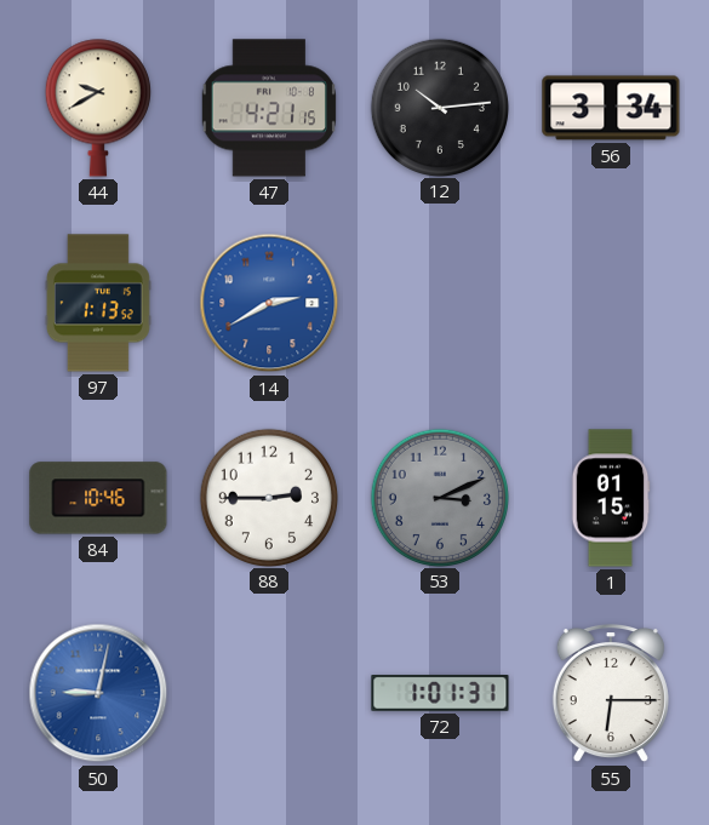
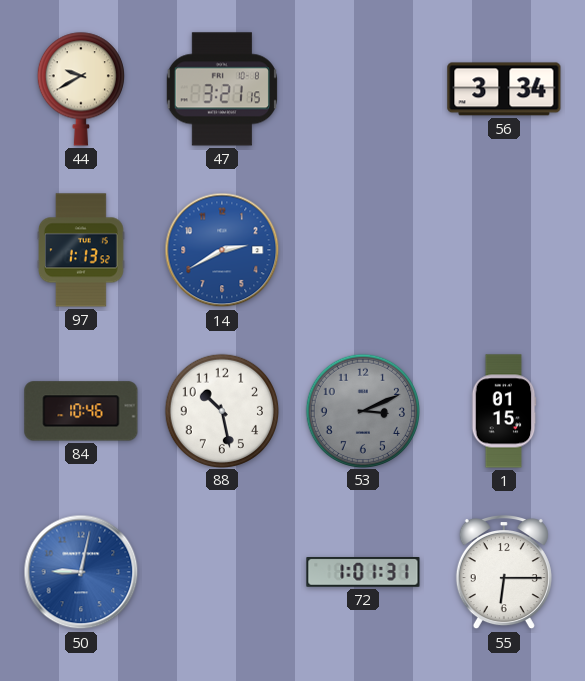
47: 4:21 -> 3:21
12: 10:14 -> none
88: 2:45 -> 10:28
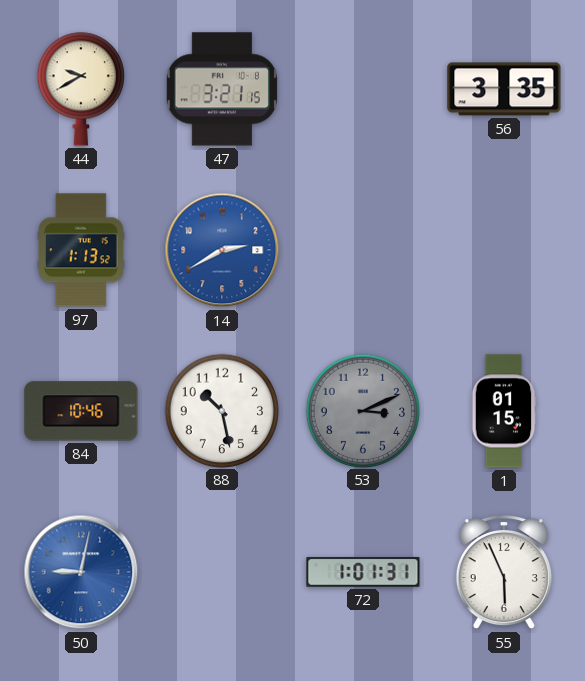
56: 3:34 -> 3:35
55: 6:15 -> 5:56
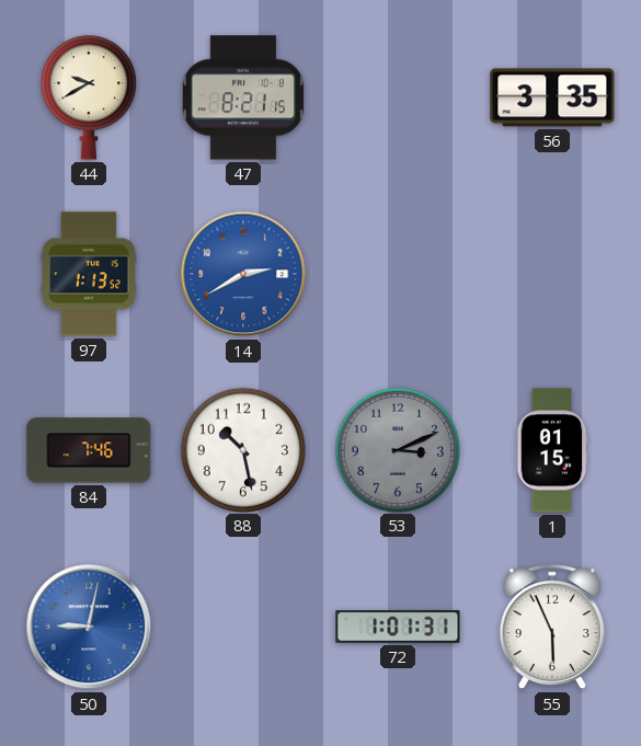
47: 3:21 -> 8:21
84: 10:46 -> 7:46
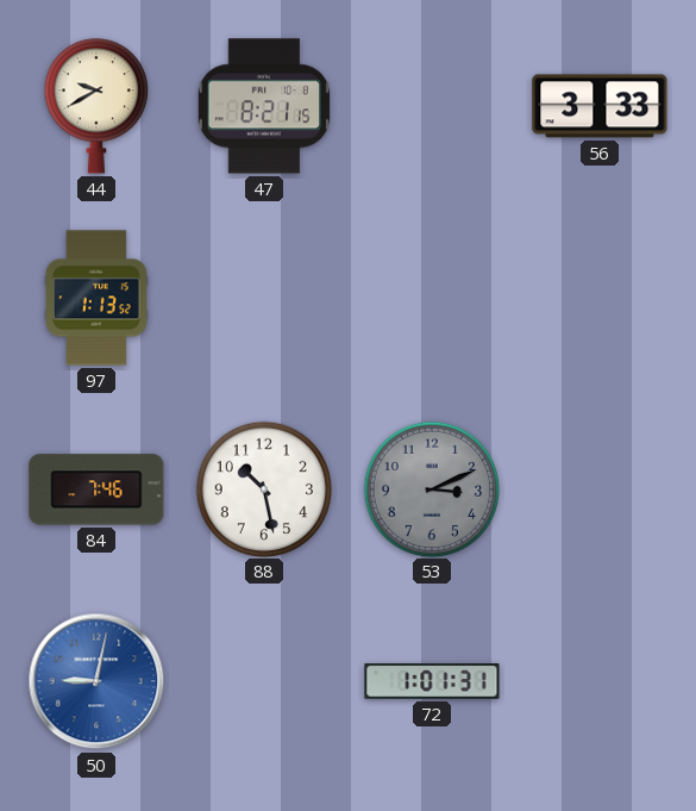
56: 3:35 -> 3:33
14: 2:40 -> none
1: 01:15 -> none
55: 5:56 -> none
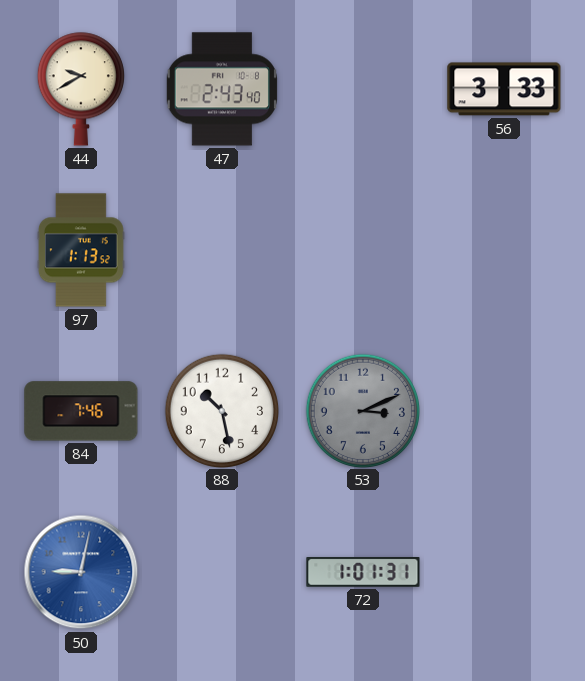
47: 8:21 -> 2:43
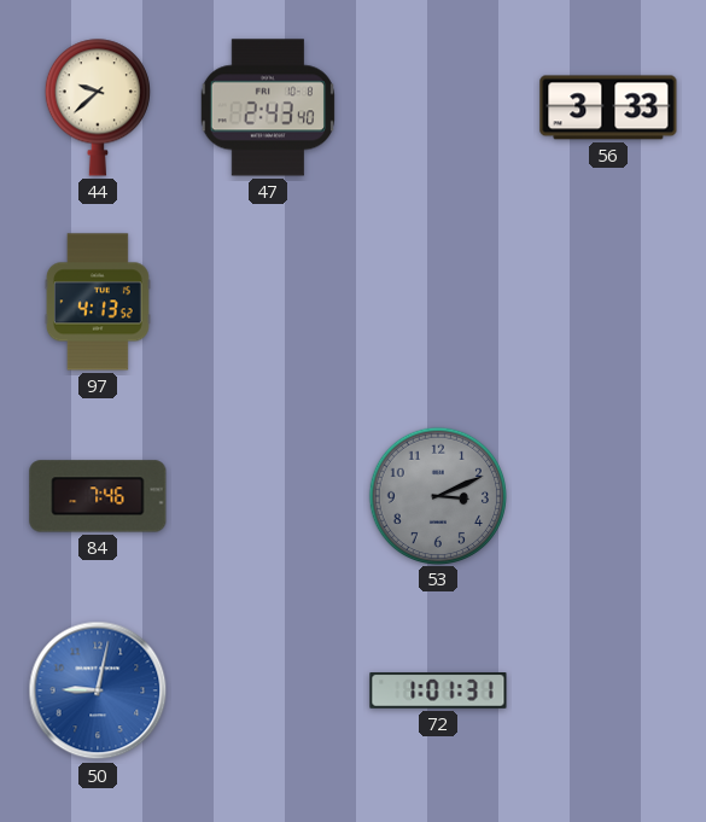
44: 9:40 -> 9:38
97: 1:13 -> 4:13
88: 10:28 -> none
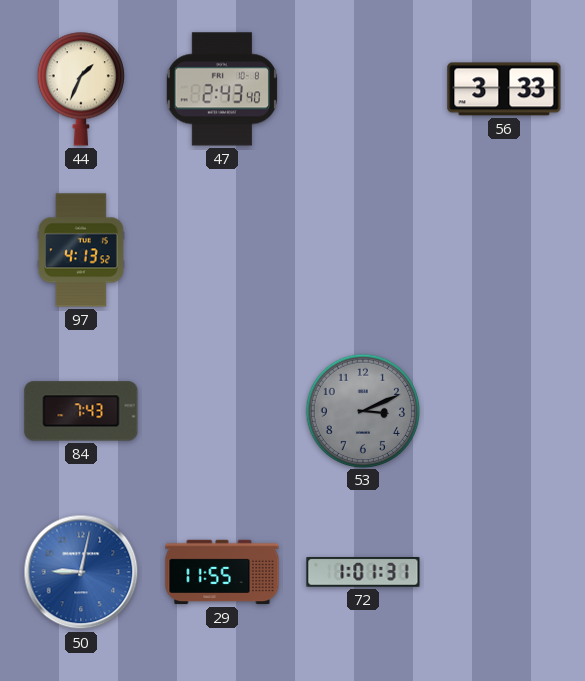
44: 9:38 -> 1:34
84: 7:46 -> 7:43
29: none -> 11:55
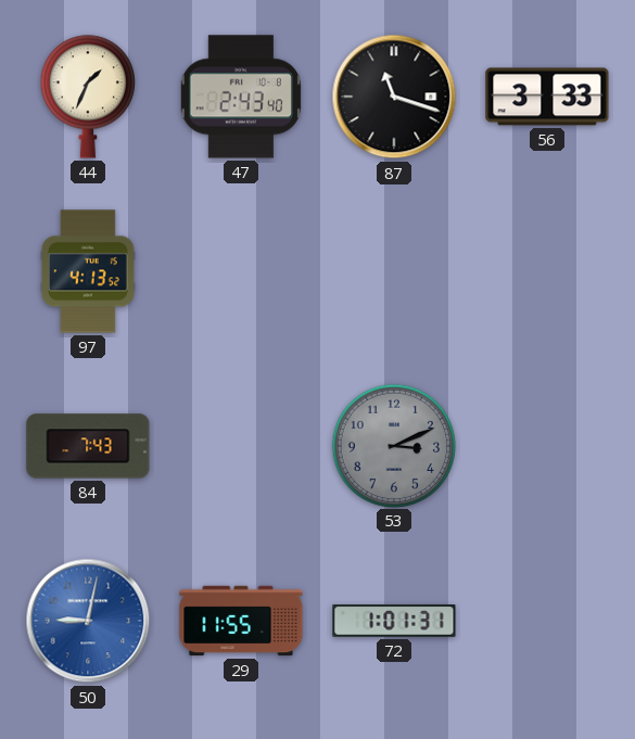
87: none -> 11:18
